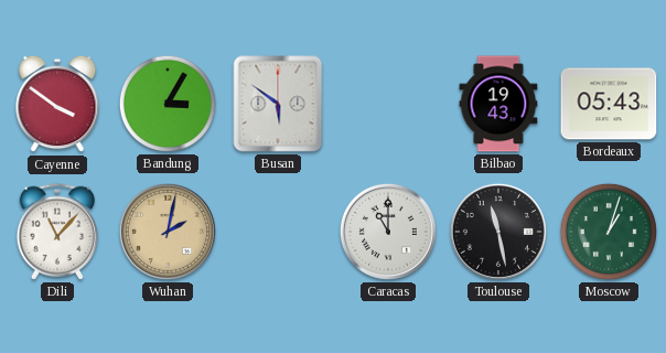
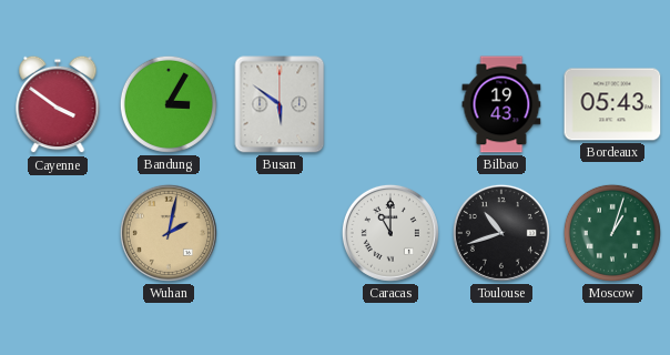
Dili: 11:07 -> none
Toulouse: 11:28 -> 10:42
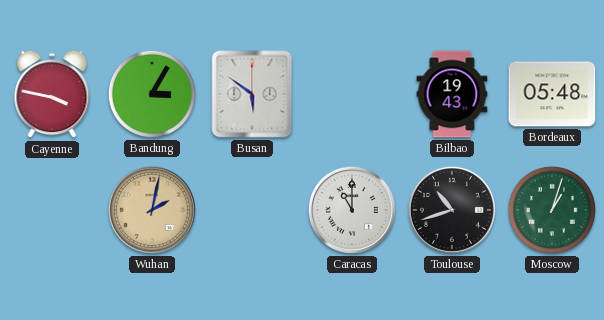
Cayenne: 3:51 -> 3:47
Bordeaux: 05:43 -> 05:48
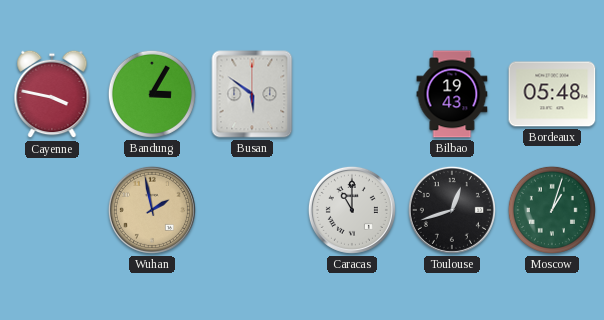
Wuhan: 2:02 -> 1:58
Toulouse: 10:42 -> 12:42
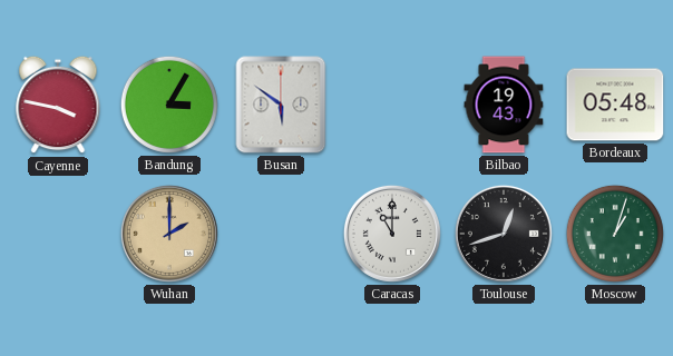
Wuhan: 1:58 -> 2:00
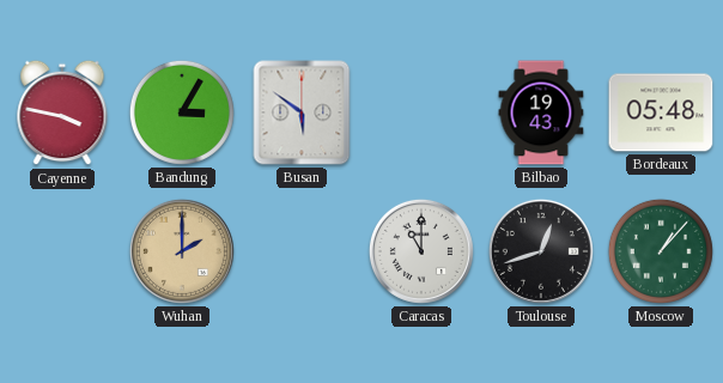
Moscow: 1:03 -> 1:07
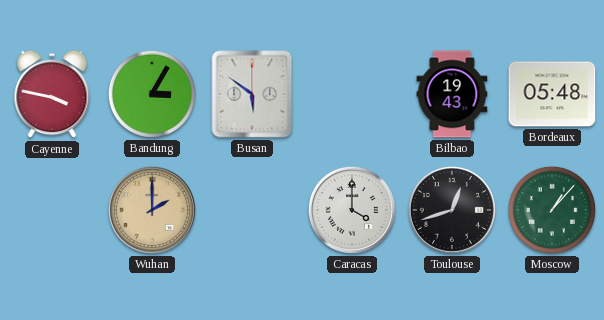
Caracas: 11:00 -> 4:00
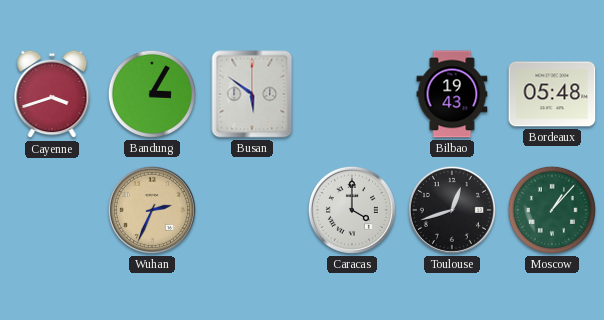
Cayenne: 3:47 -> 3:42
Wuhan: 2:00 -> 2:34
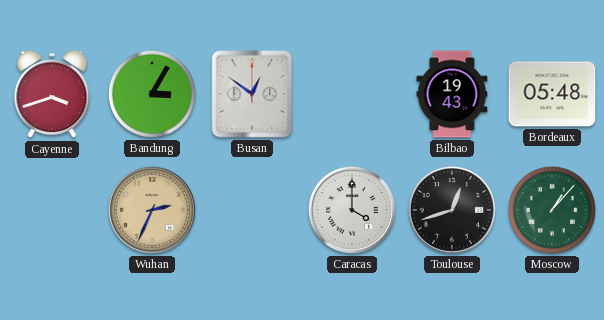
Busan: 5:51 -> 12:51
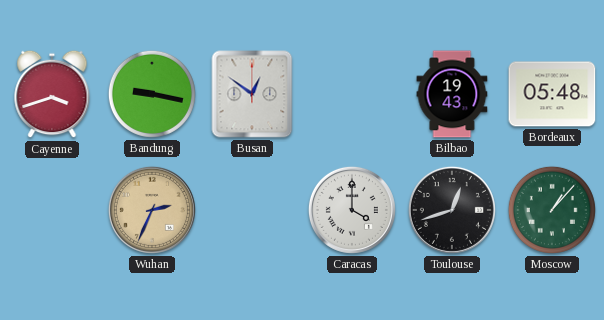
Bandung: 3:05 -> 9:17
